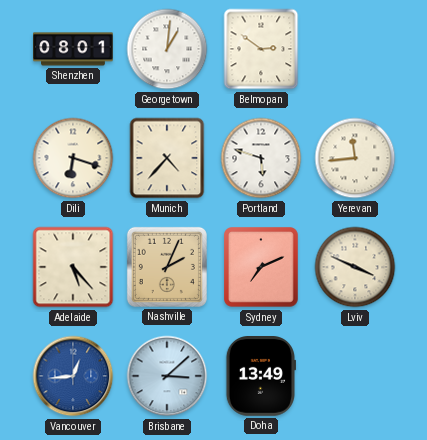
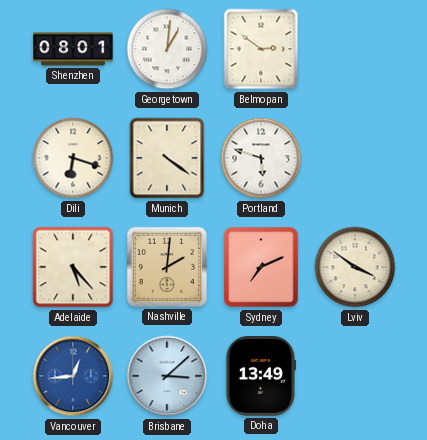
Munich: 4:37 -> 4:21
Yerevan: 11:44 -> none
Nashville: 2:04 -> 2:01
Lviv: 3:49 -> 3:51
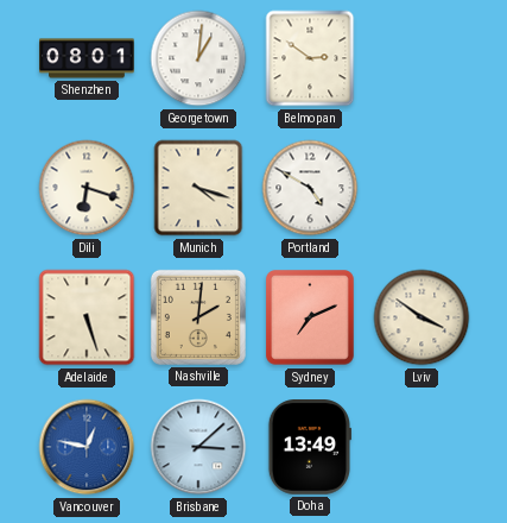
Munich: 4:21 -> 4:18
Portland: 5:48 -> 4:50
Adelaide: 5:23 -> 5:27
Vancouver: 12:44 -> 12:47
